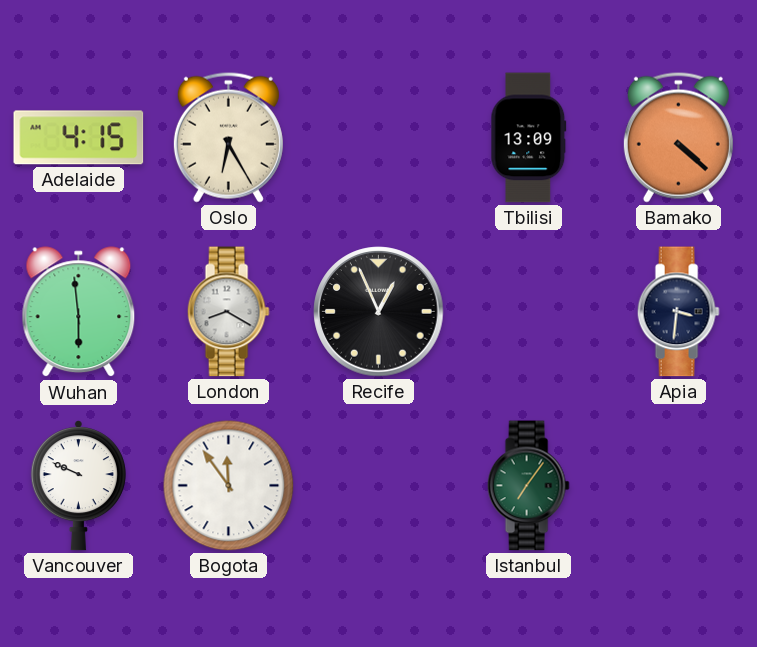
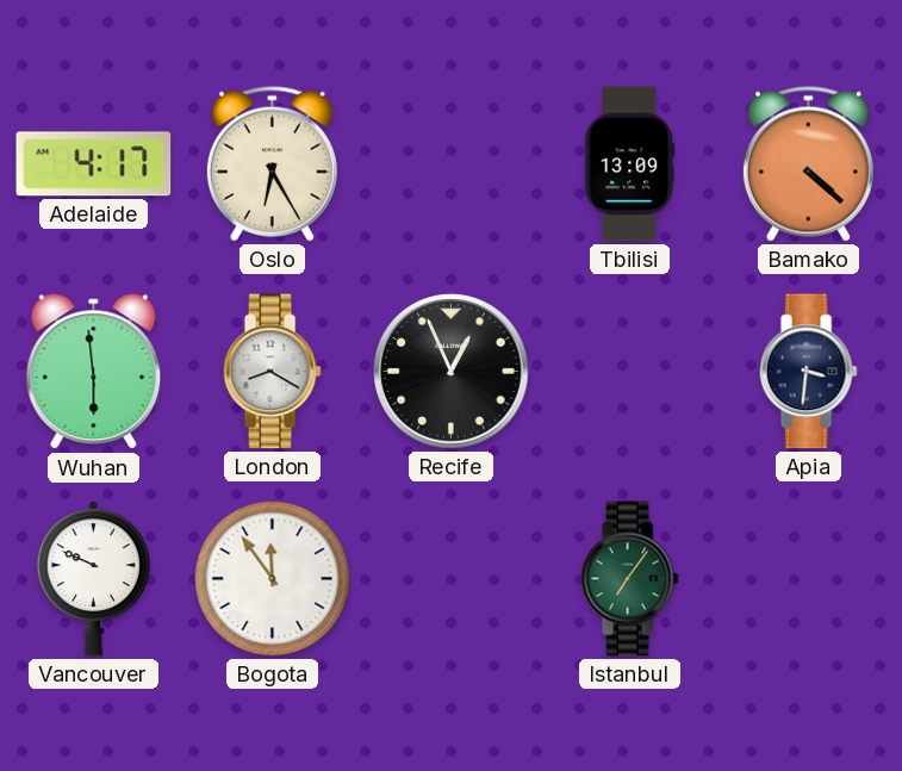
Adelaide: 4:15 -> 4:17
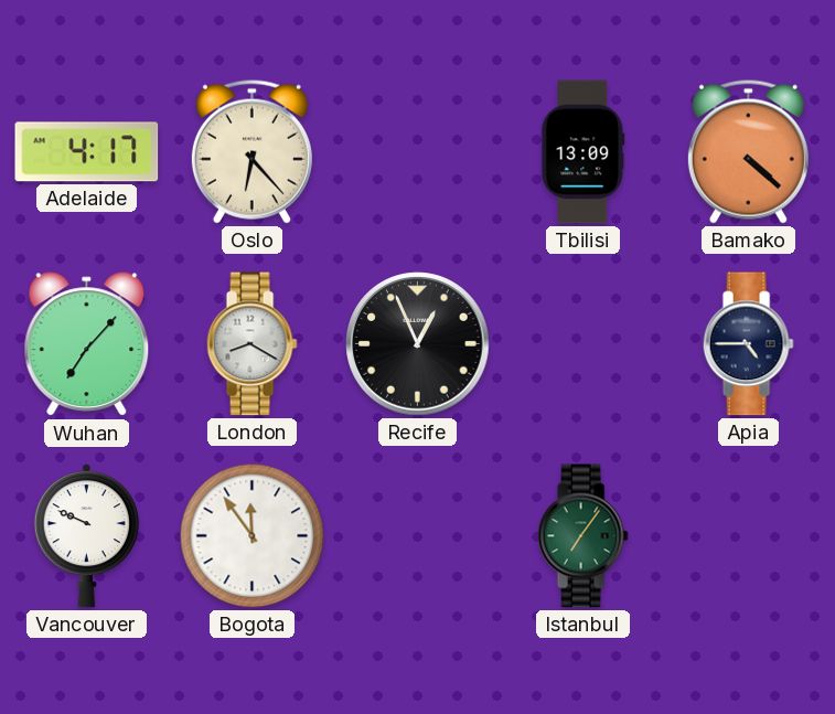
Oslo: 6:25 -> 6:23
Wuhan: 5:59 -> 7:07
Apia: 3:31 -> 4:45
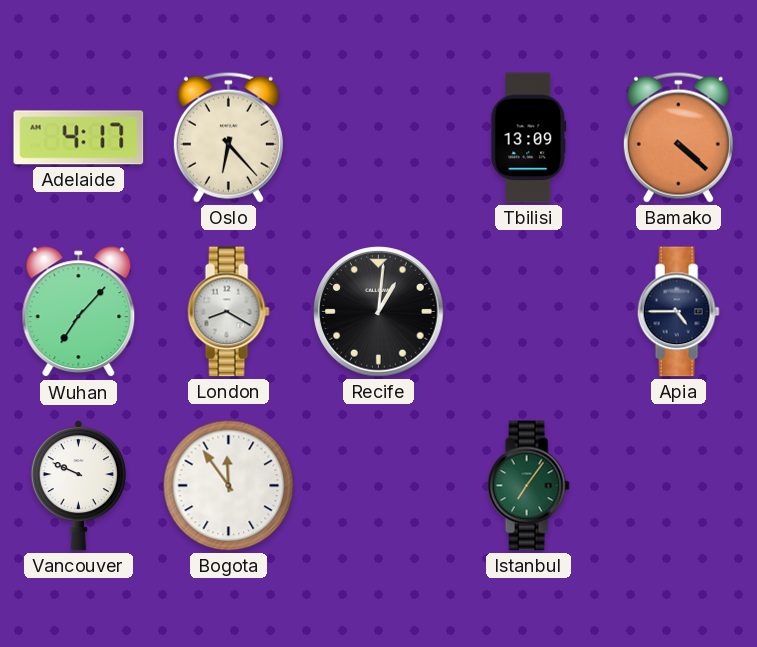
Recife: 12:56 -> 1:01
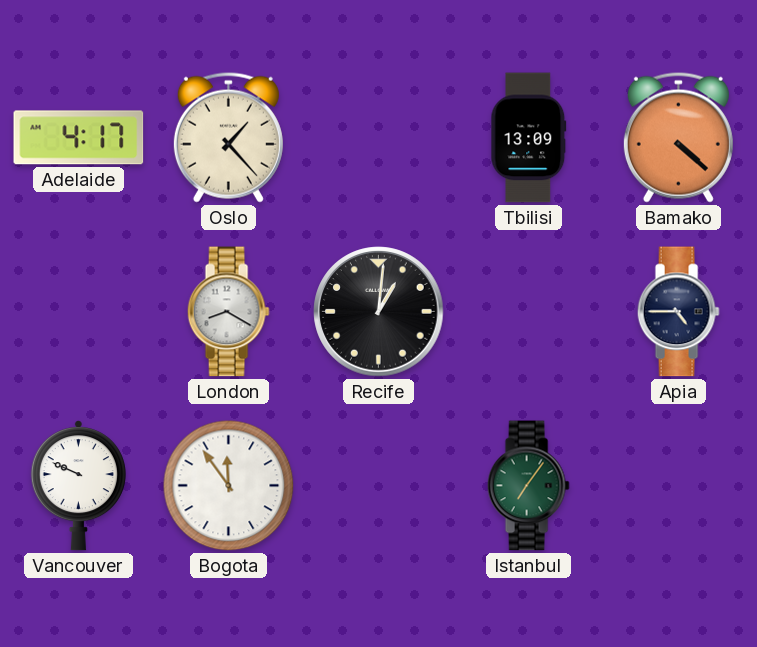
Oslo: 6:23 -> 1:23
Wuhan: 7:07 -> none
